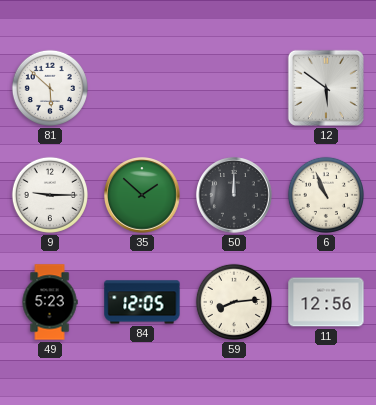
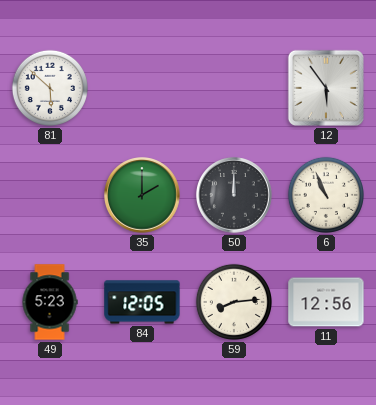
12: 5:51 -> 5:54
9: 9:15 -> none
35: 1:52 -> 2:00
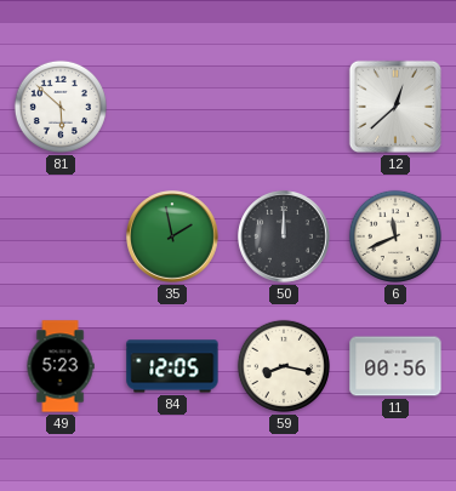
12: 5:54 -> 12:38
35: 2:00 -> 1:58
6: 10:56 -> 11:41
59: 8:14 -> 8:17
11: 12:56 -> 00:56
